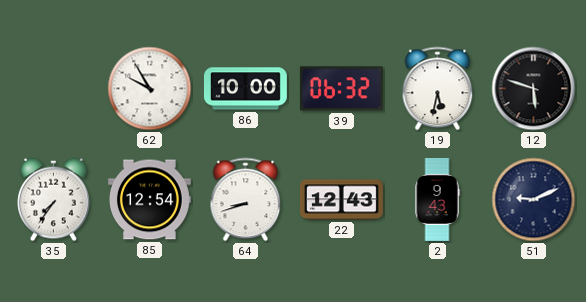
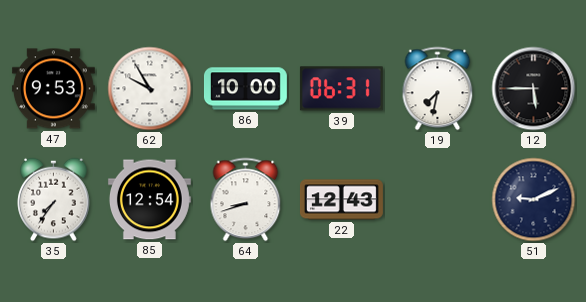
47: none -> 9:53
39: 06:32 -> 06:31
19: 5:32 -> 7:32
12: 5:48 -> 5:45
2: 9:43 -> none
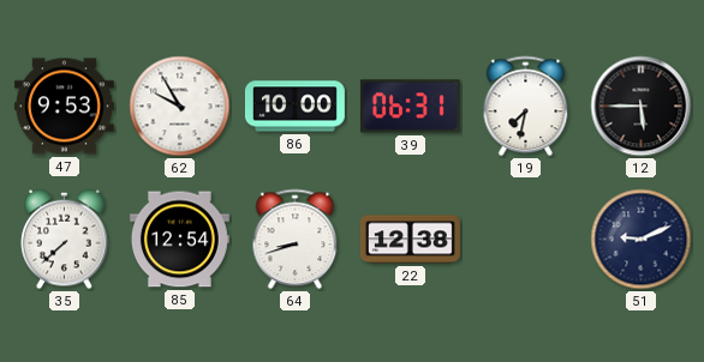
35: 7:36 -> 7:38
22: 12:43 -> 12:38
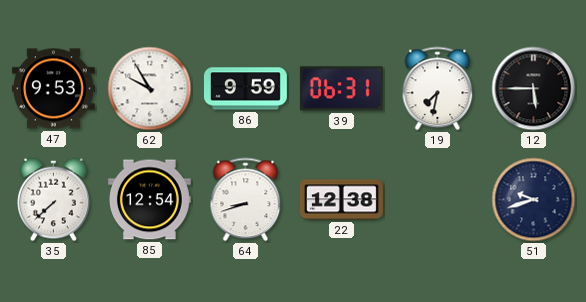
86: 10:00 -> 9:59
51: 9:11 -> 9:42
